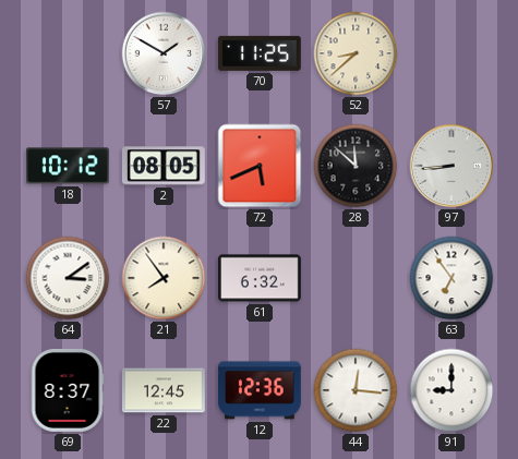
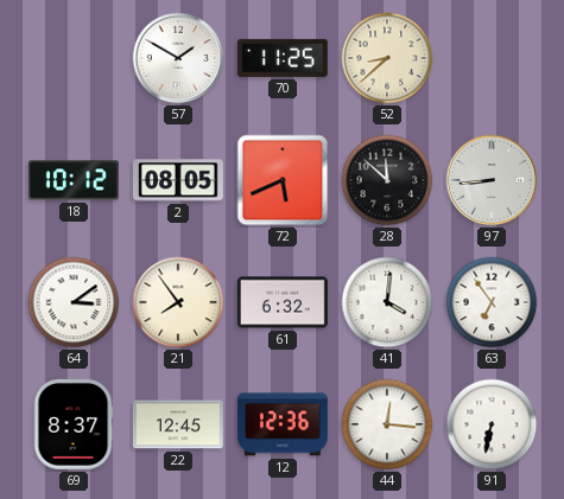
41: none -> 4:01
91: 9:00 -> 6:32
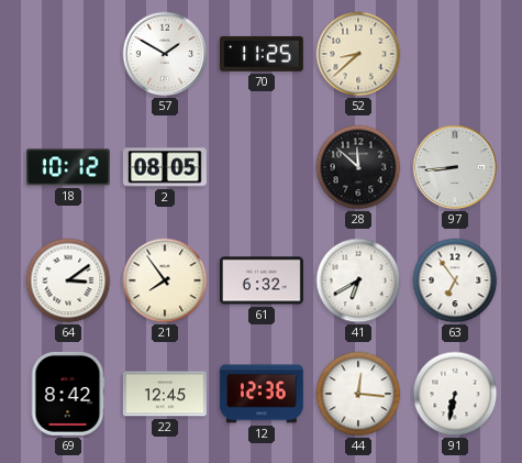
72: 5:41 -> none
41: 4:01 -> 6:40
69: 8:37 -> 8:42
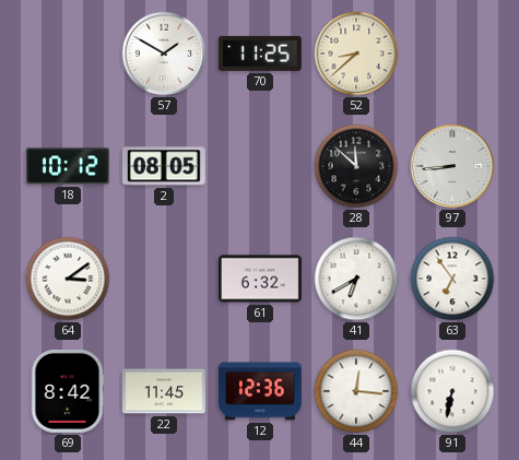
21: 7:54 -> none
22: 12:45 -> 11:45
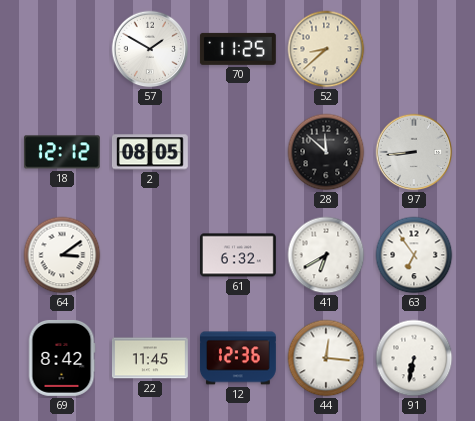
18: 10:12 -> 12:12
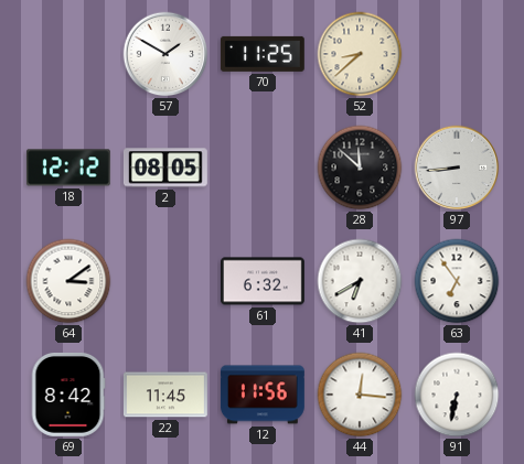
12: 12:36 -> 11:56
